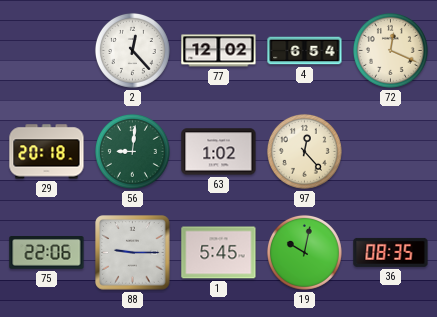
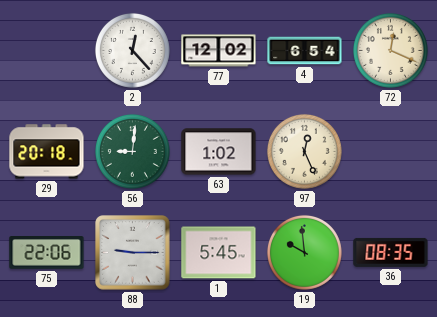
97: 12:23 -> 12:26
19: 10:02 -> 9:59
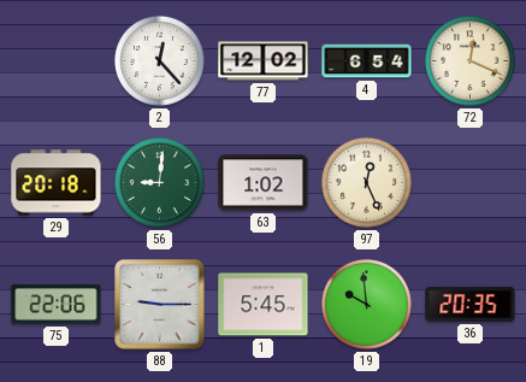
36: 08:35 -> 20:35
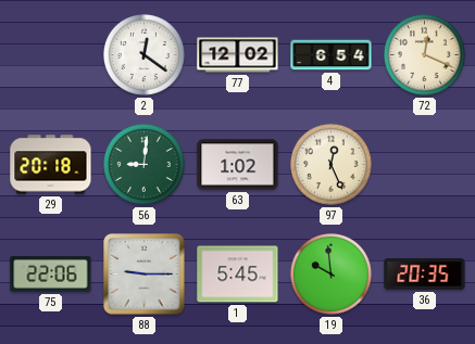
2: 12:23 -> 12:21
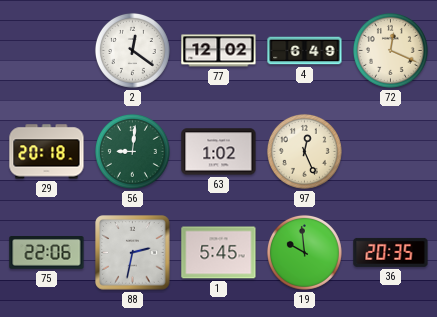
4: 6:54 -> 6:49
88: 9:15 -> 2:32
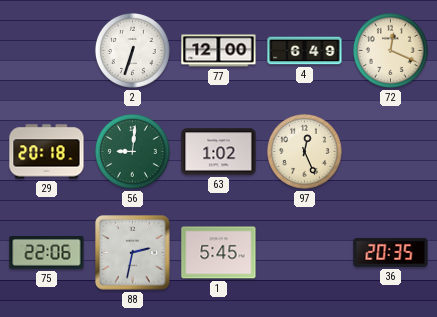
2: 12:21 -> 6:33
77: 12:02 -> 12:00
19: 9:59 -> none
